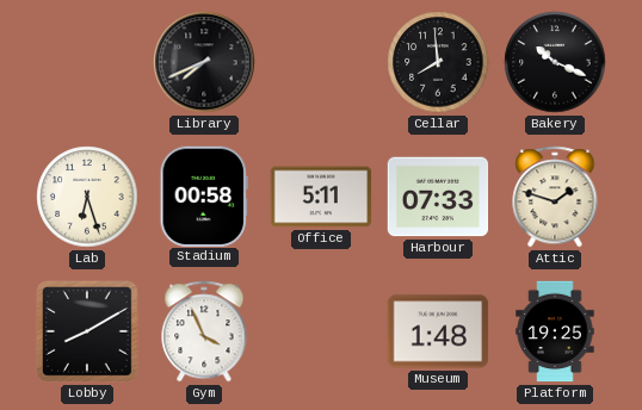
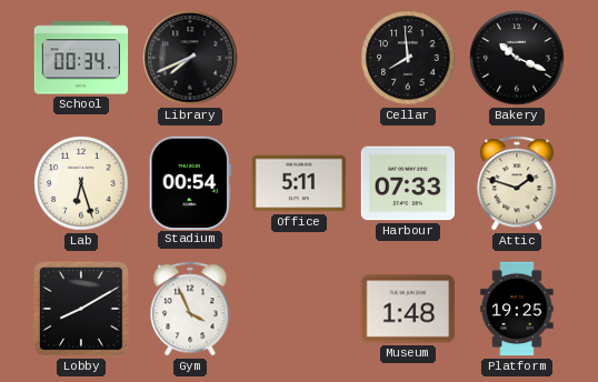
School: none -> 00:34
Stadium: 00:58 -> 00:54
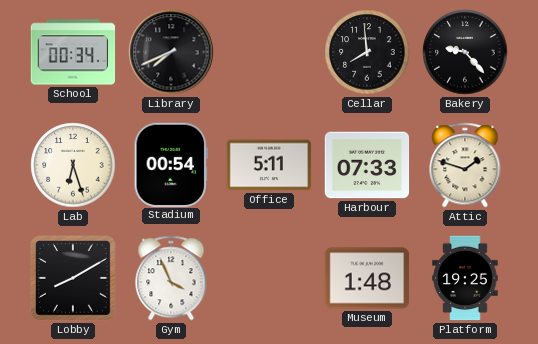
Bakery: 10:19 -> 9:23
